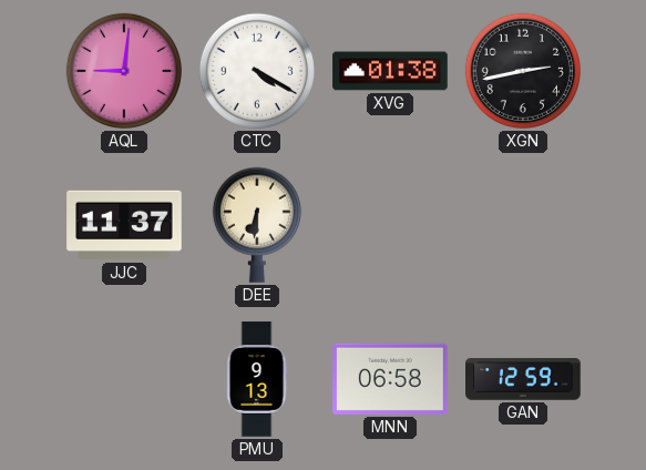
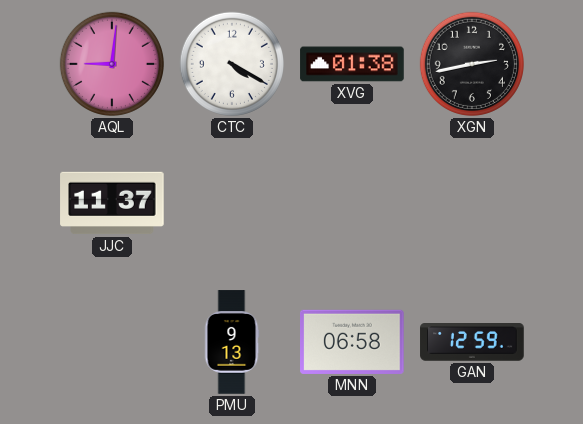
DEE: 6:31 -> none
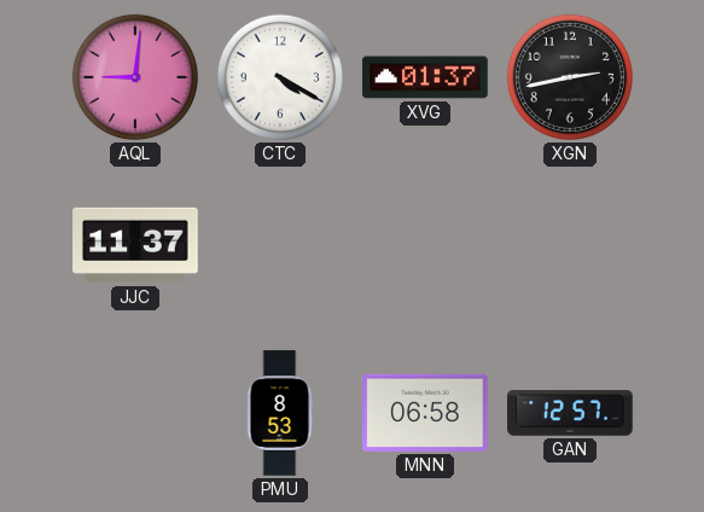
XVG: 01:38 -> 01:37
PMU: 9:13 -> 8:53
GAN: 12:59 -> 12:57
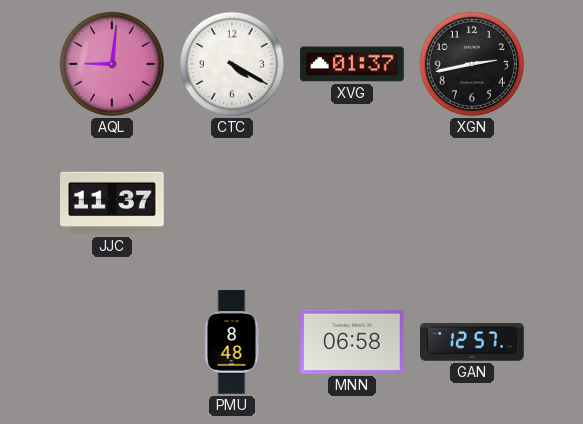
PMU: 8:53 -> 8:48
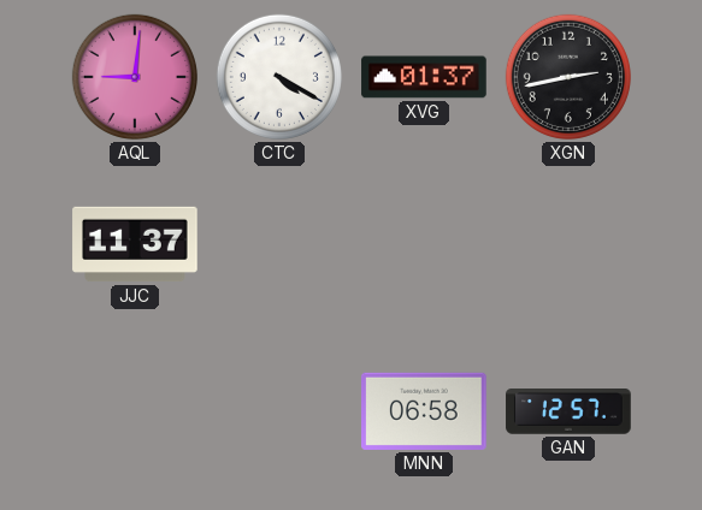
PMU: 8:48 -> none
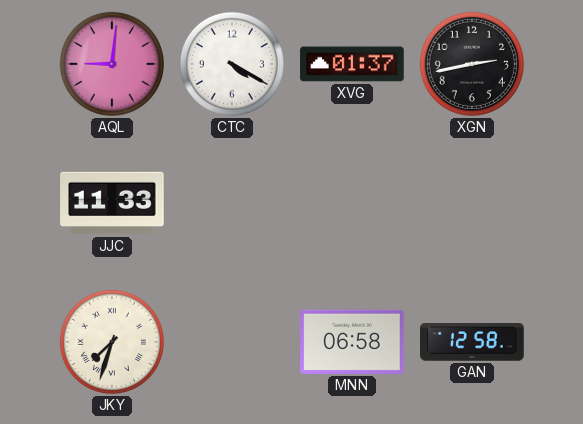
JJC: 11:37 -> 11:33
JKY: none -> 7:33
GAN: 12:57 -> 12:58
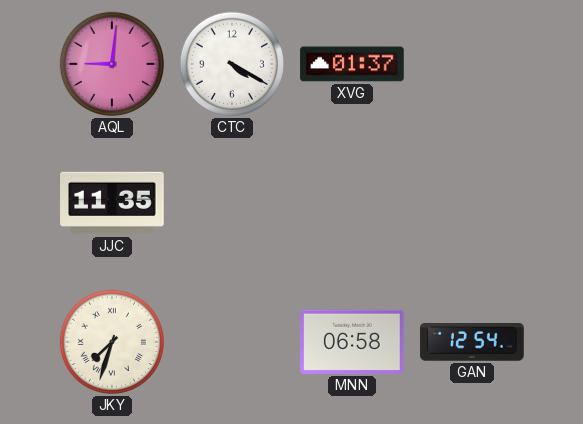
XGN: 2:43 -> none
JJC: 11:33 -> 11:35
GAN: 12:58 -> 12:54
